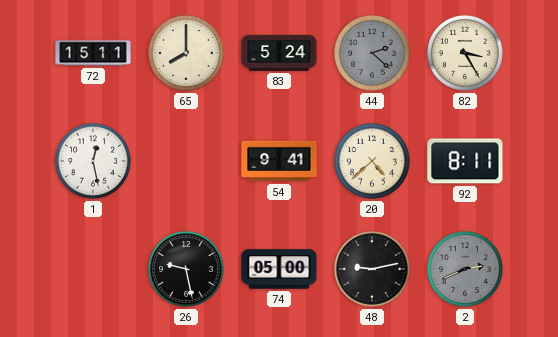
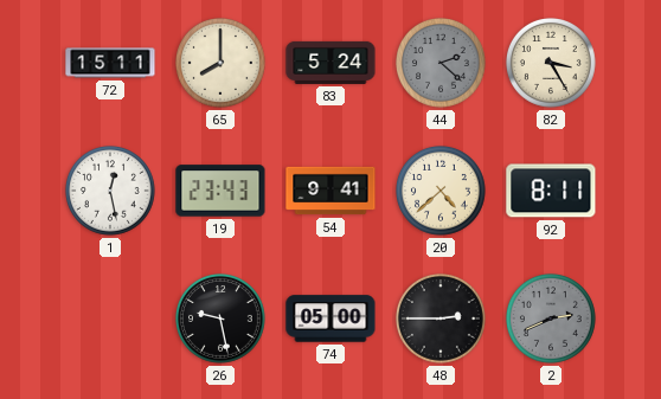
19: none -> 23:43
48: 9:13 -> 2:45
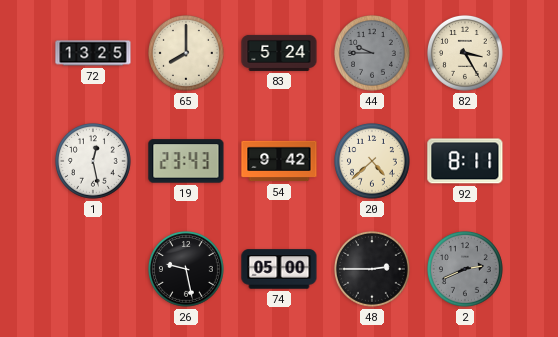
72: 15:11 -> 13:25
44: 2:22 -> 9:45
54: 9:41 -> 9:42
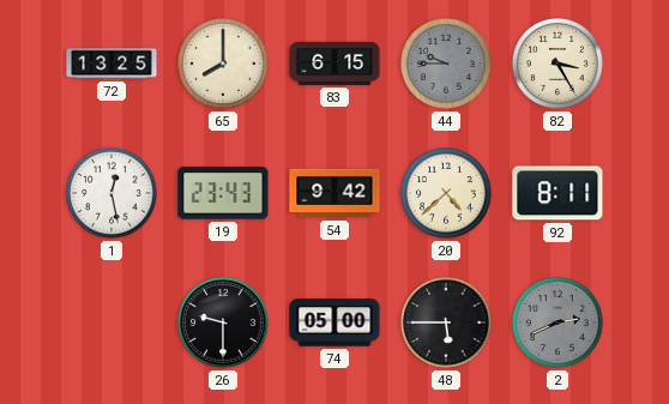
83: 5:24 -> 6:15
26: 9:28 -> 9:30
48: 2:45 -> 5:45
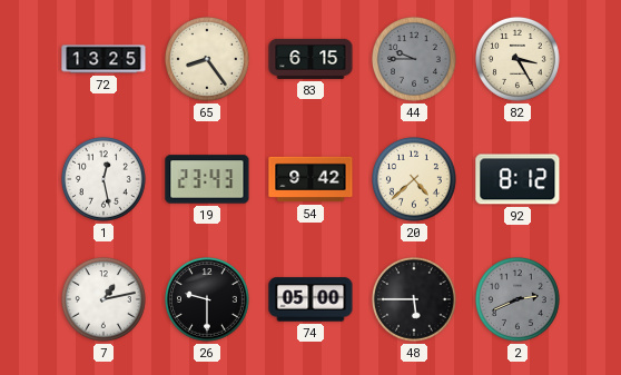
65: 8:00 -> 8:24
92: 8:11 -> 8:12
7: none -> 1:13
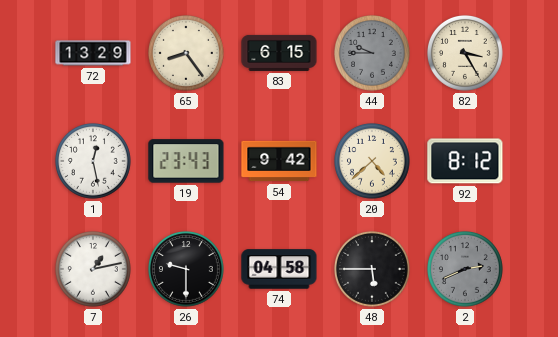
72: 13:25 -> 13:29
74: 05:00 -> 04:58
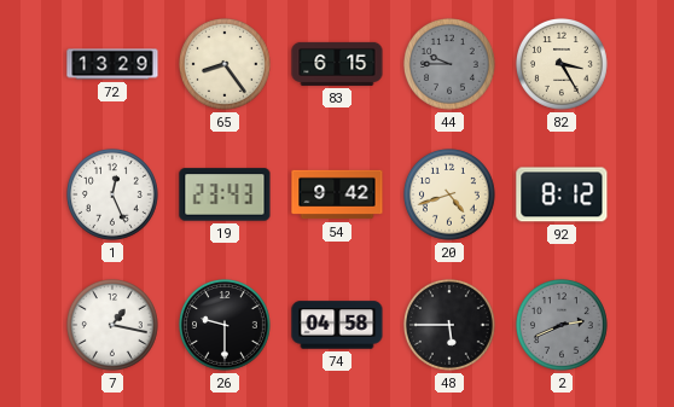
1: 12:28 -> 12:26
20: 4:38 -> 4:42
7: 1:13 -> 1:17
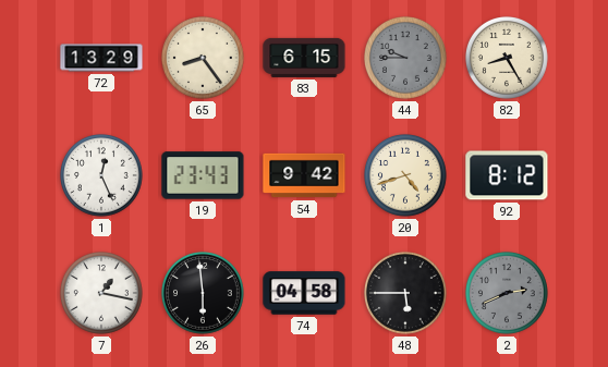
82: 3:25 -> 8:25
26: 9:30 -> 5:59
